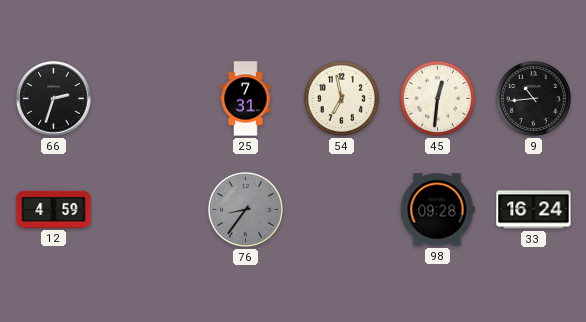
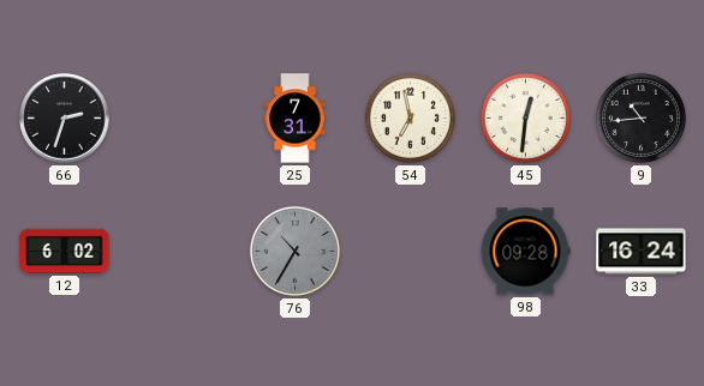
12: 4:59 -> 6:02
76: 8:36 -> 10:35
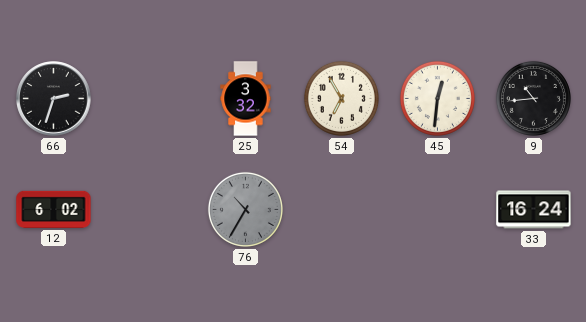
25: 7:31 -> 3:32
54: 6:58 -> 6:55
98: 09:28 -> none
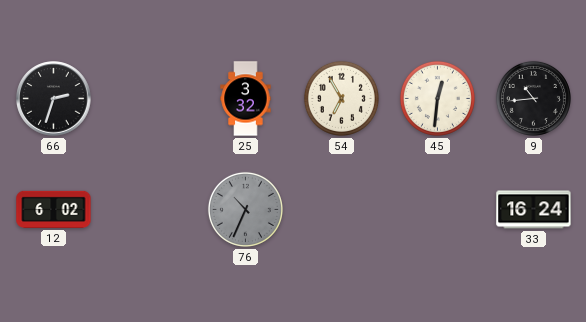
76: 10:35 -> 10:34
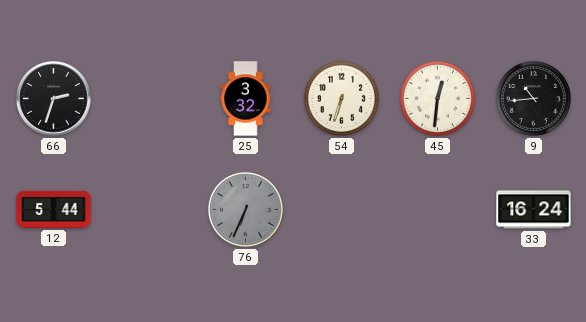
54: 6:55 -> 6:33
12: 6:02 -> 5:44
76: 10:34 -> 6:34
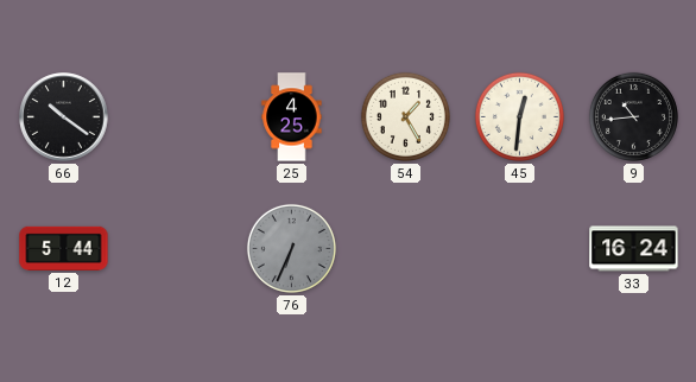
66: 2:33 -> 10:21
25: 3:32 -> 4:25
54: 6:33 -> 1:25
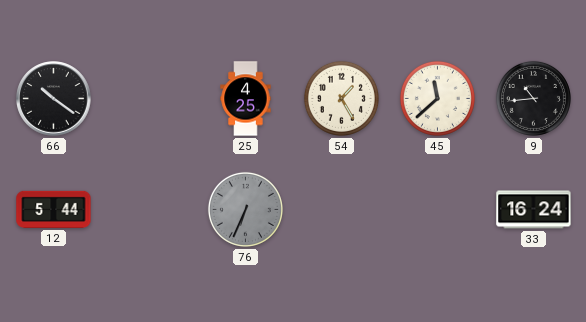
45: 12:31 -> 11:38
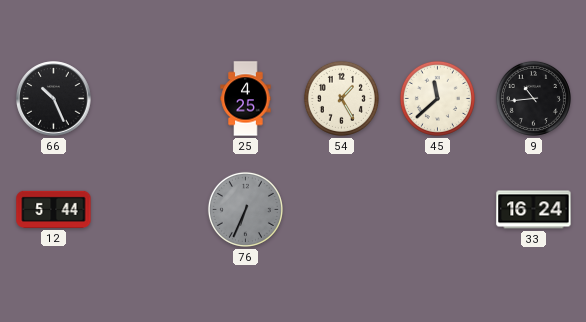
66: 10:21 -> 10:26
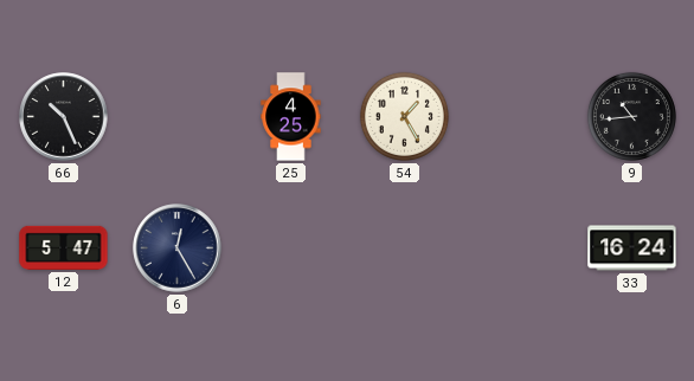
45: 11:38 -> none
12: 5:44 -> 5:47
6: none -> 12:25
76: 6:34 -> none
